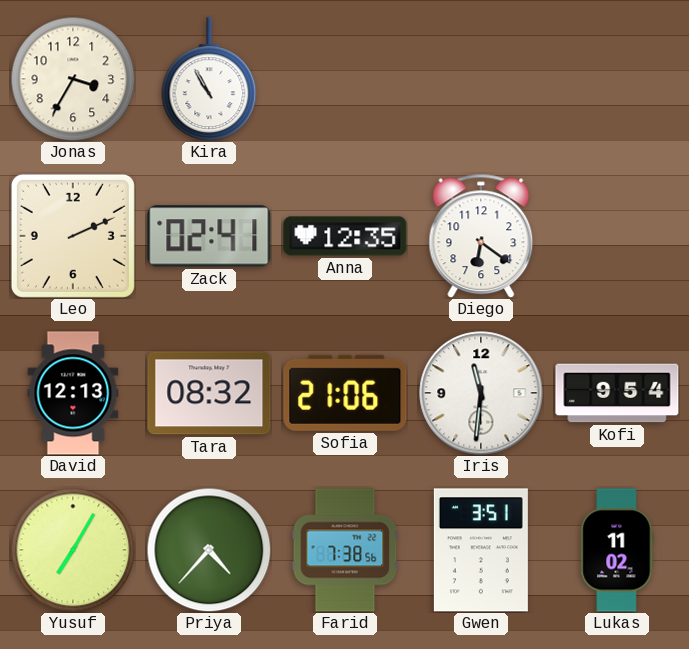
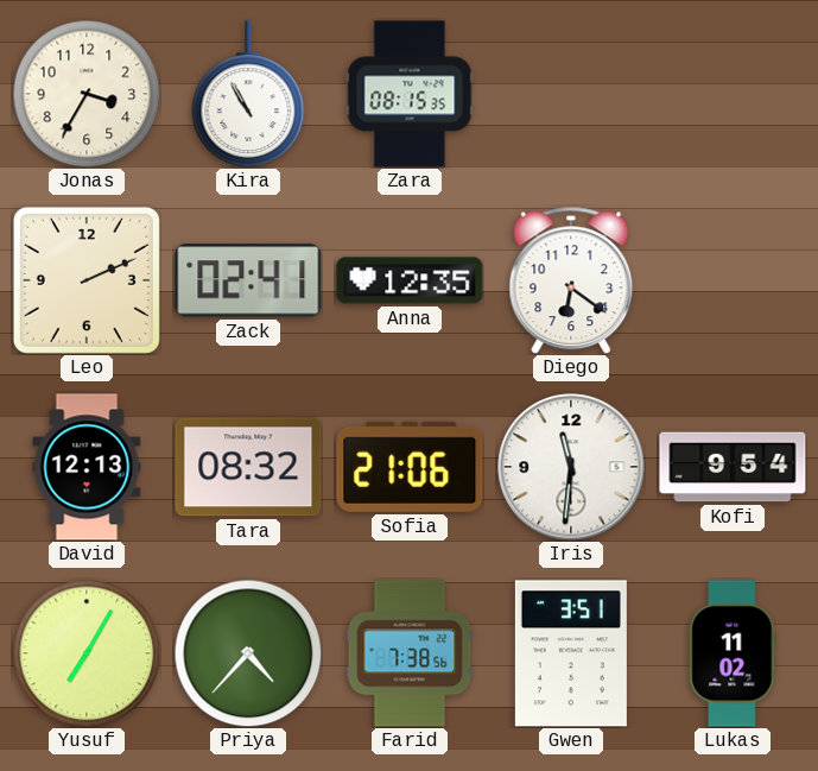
Zara: none -> 08:15
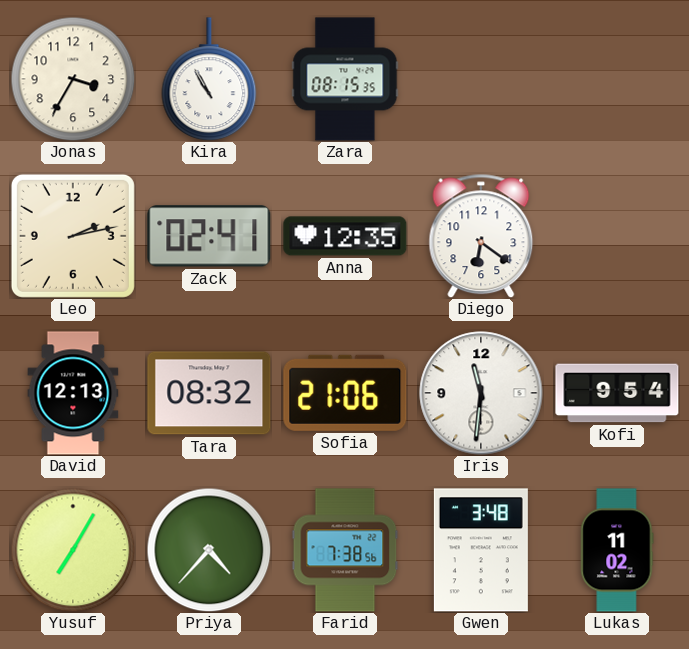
Leo: 2:11 -> 2:13
Gwen: 3:51 -> 3:48
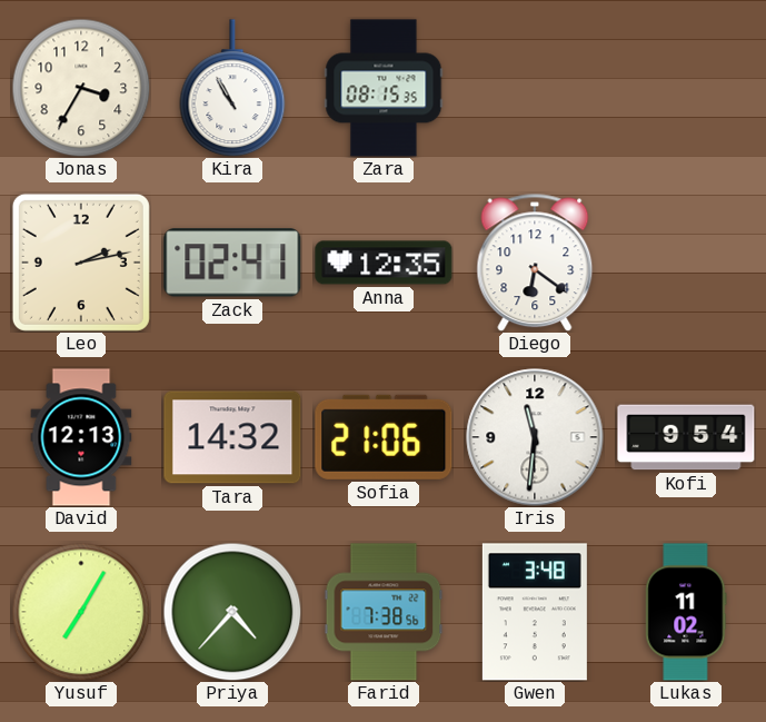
Tara: 08:32 -> 14:32
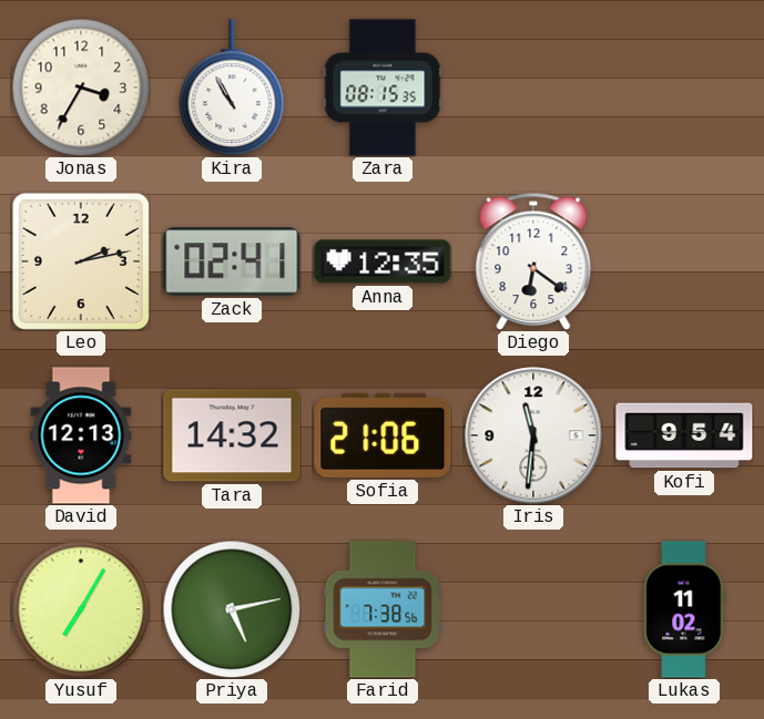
Priya: 4:37 -> 5:13
Gwen: 3:48 -> none
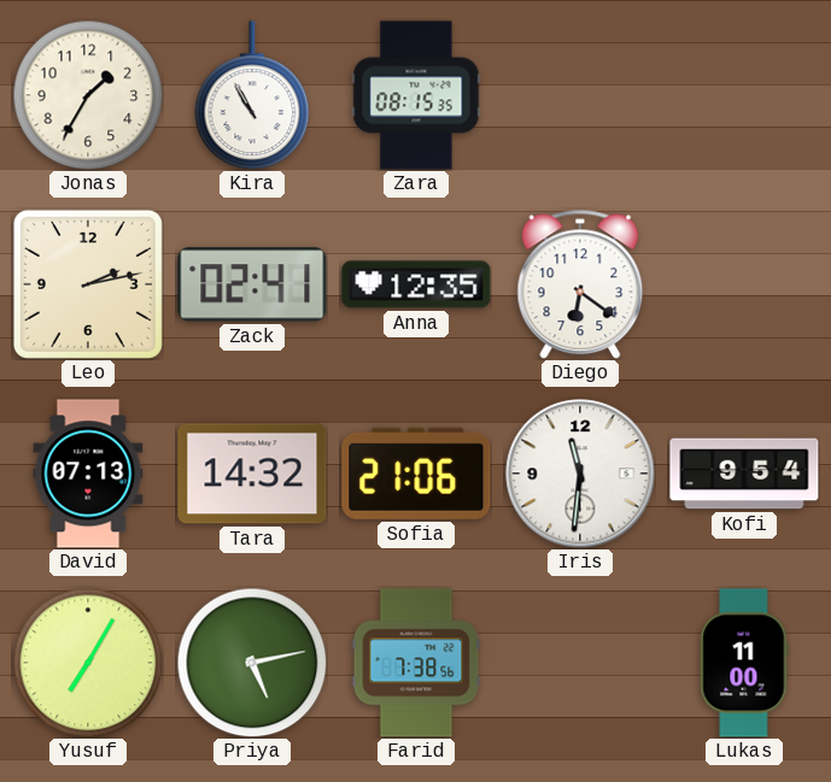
Jonas: 3:35 -> 1:35
David: 12:13 -> 07:13
Lukas: 11:02 -> 11:00
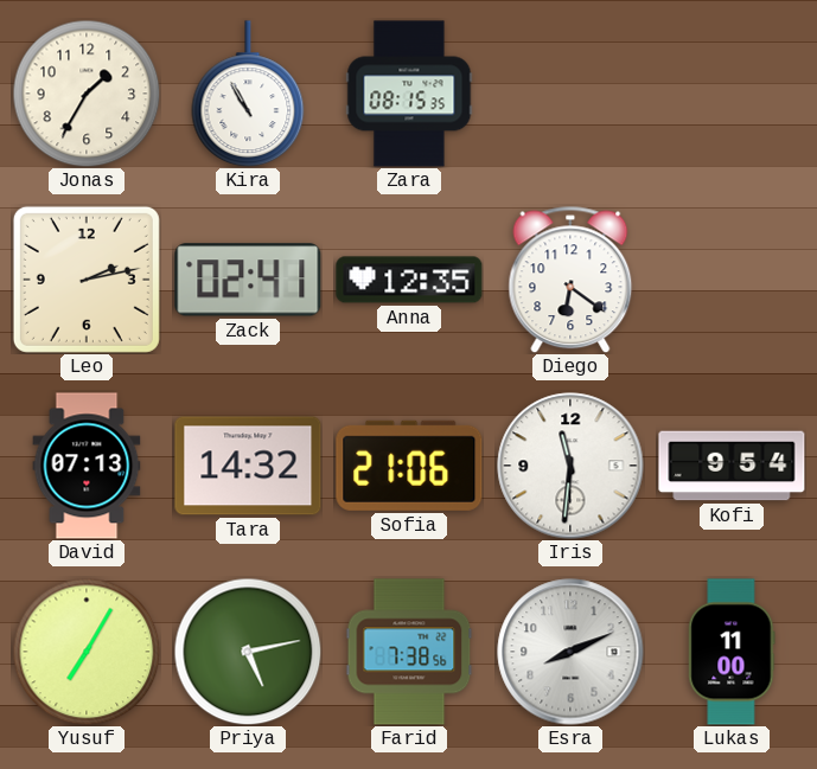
Esra: none -> 8:11
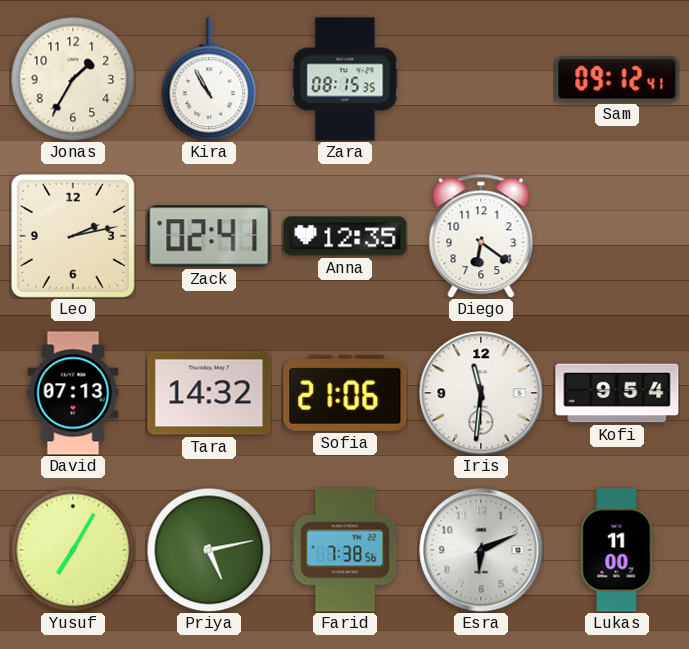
Sam: none -> 09:12
Esra: 8:11 -> 6:11
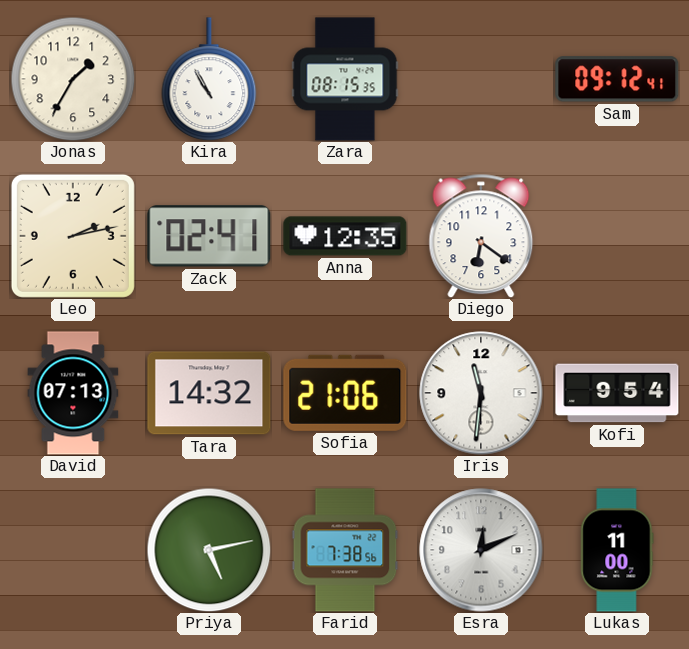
Yusuf: 7:05 -> none
Esra: 6:11 -> 12:11
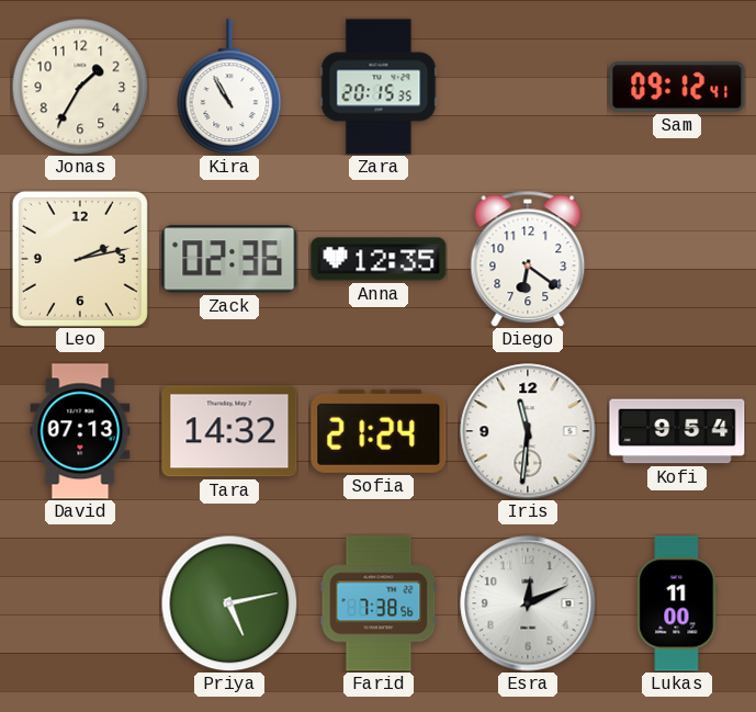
Zara: 08:15 -> 20:15
Zack: 02:41 -> 02:36
Sofia: 21:06 -> 21:24
